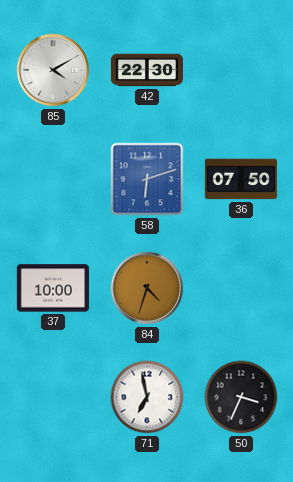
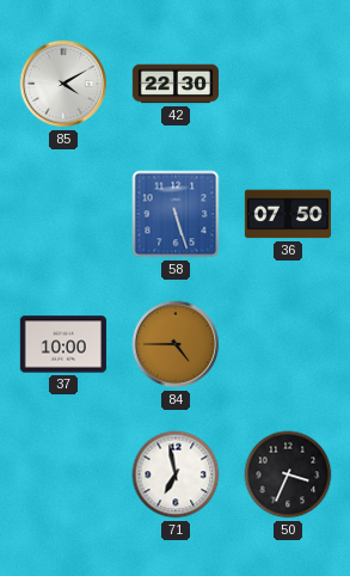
58: 6:12 -> 5:27
84: 4:33 -> 4:45
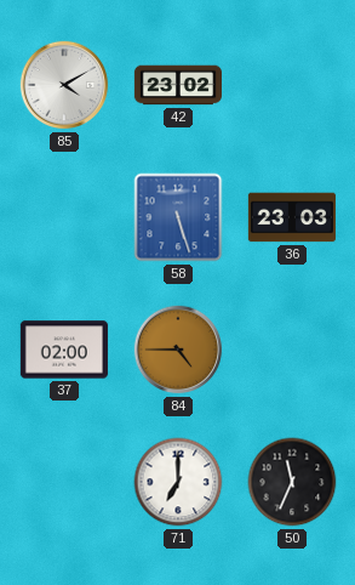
42: 22:30 -> 23:02
36: 07:50 -> 23:03
37: 10:00 -> 02:00
71: 6:58 -> 7:00
50: 3:34 -> 11:34
